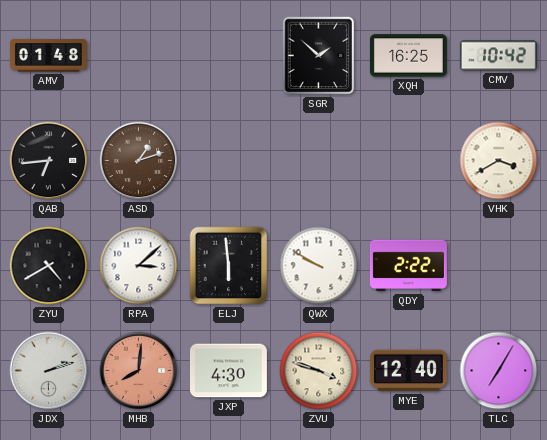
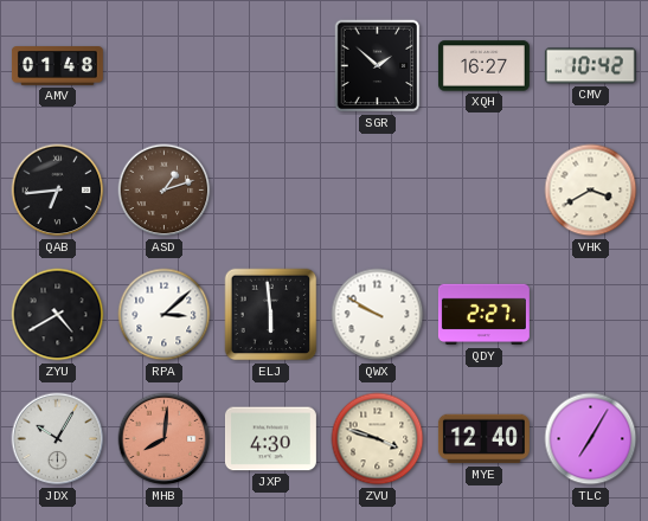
XQH: 16:25 -> 16:27
QDY: 2:22 -> 2:27
JDX: 2:12 -> 10:05
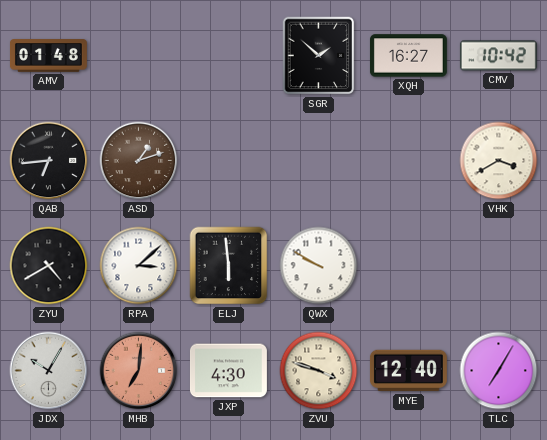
QDY: 2:27 -> none
MHB: 8:01 -> 7:01
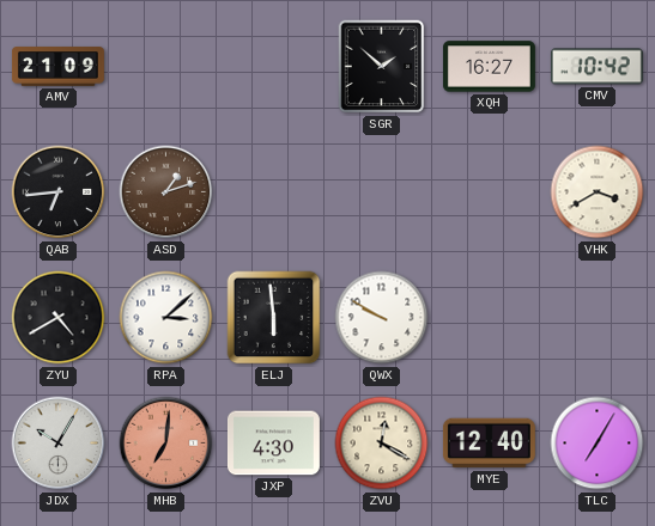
AMV: 01:48 -> 21:09
ZVU: 3:48 -> 12:20
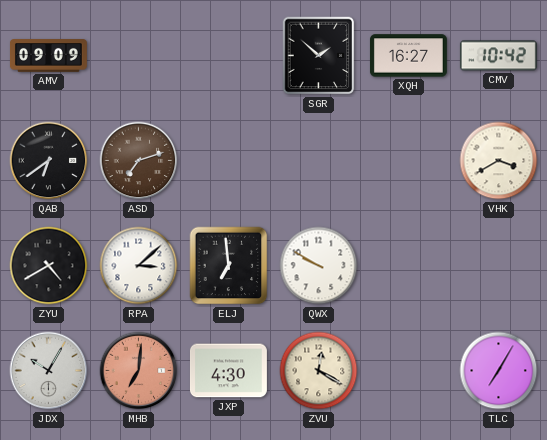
AMV: 21:09 -> 09:09
QAB: 6:44 -> 6:39
ASD: 1:12 -> 7:12
ELJ: 5:59 -> 6:59
MYE: 12:40 -> none
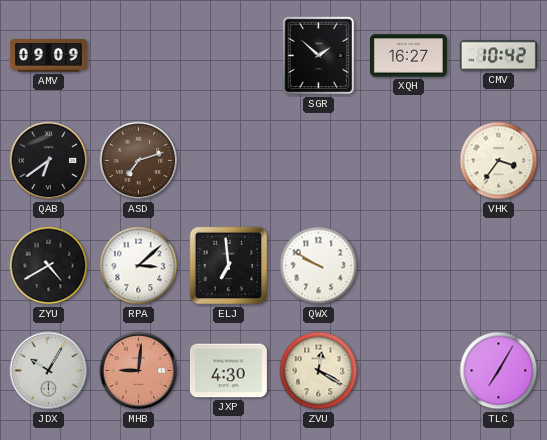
VHK: 3:40 -> 3:36
MHB: 7:01 -> 9:01
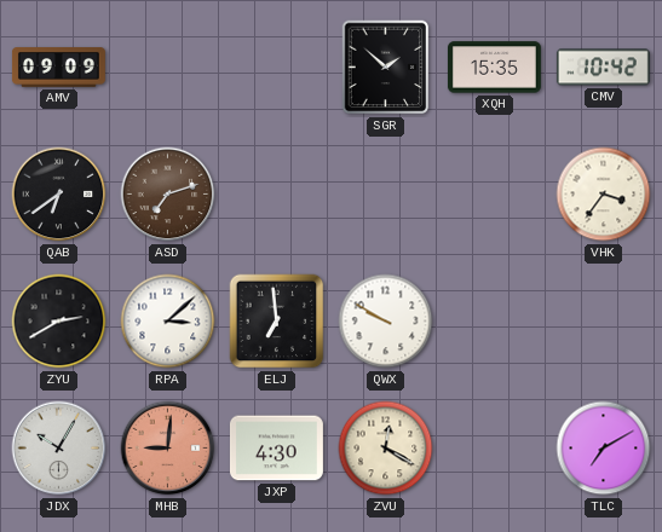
XQH: 16:27 -> 15:35
ZYU: 4:40 -> 2:40
TLC: 7:05 -> 7:10
